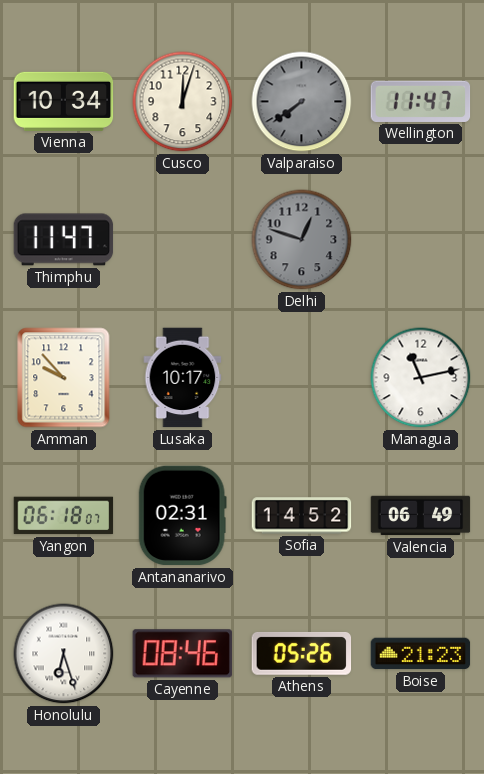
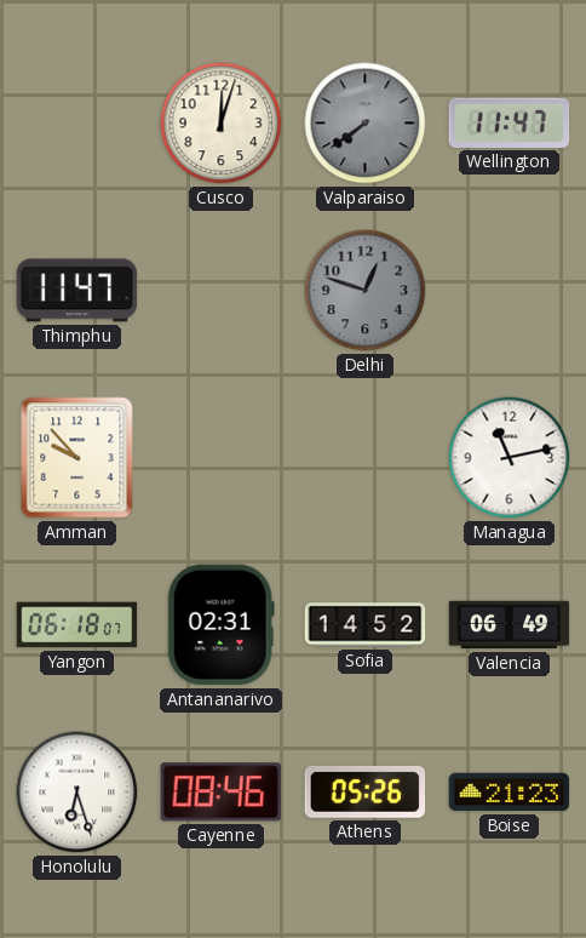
Vienna: 10:34 -> none
Lusaka: 10:17 -> none
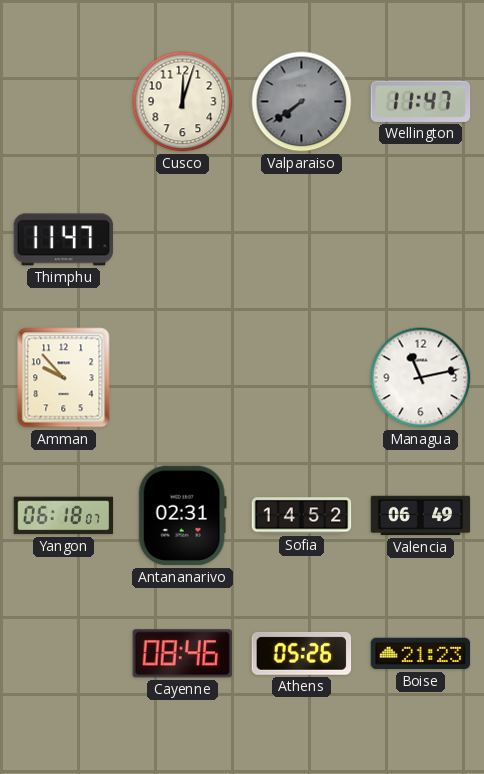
Delhi: 12:48 -> none
Honolulu: 6:27 -> none
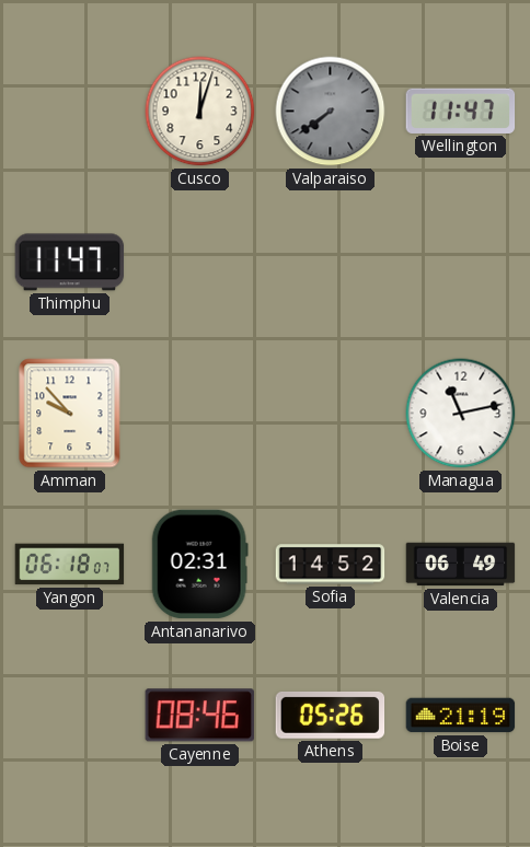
Boise: 21:23 -> 21:19
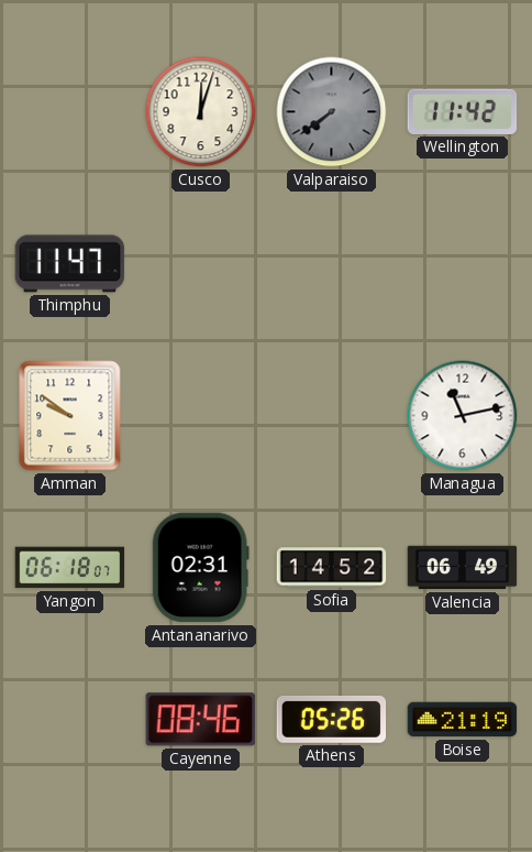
Wellington: 11:47 -> 11:42
Amman: 9:53 -> 9:51
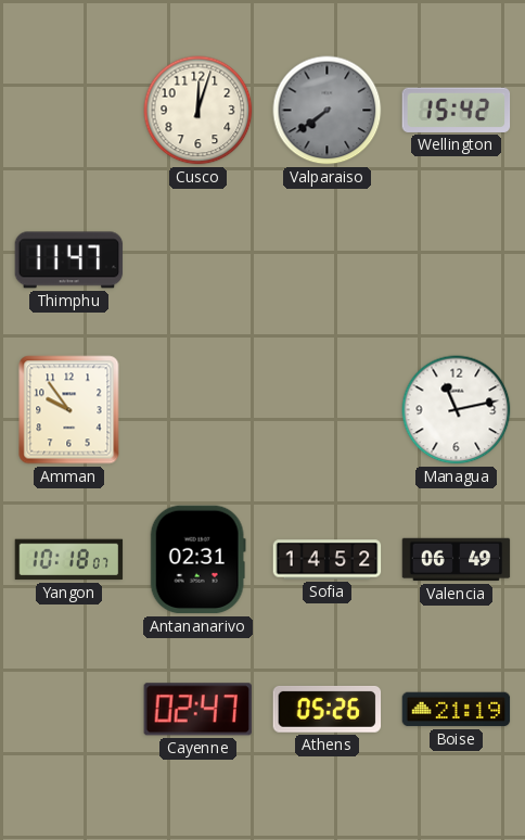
Wellington: 11:42 -> 15:42
Amman: 9:51 -> 9:54
Yangon: 06:18 -> 10:18
Cayenne: 08:46 -> 02:47
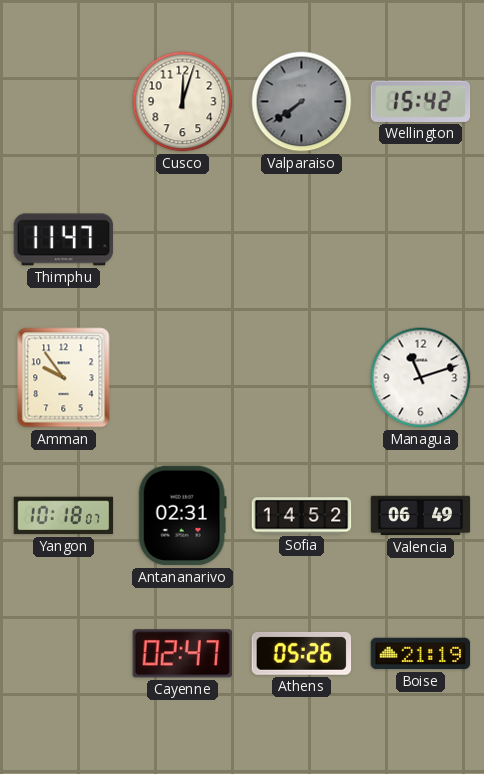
Managua: 11:13 -> 11:12
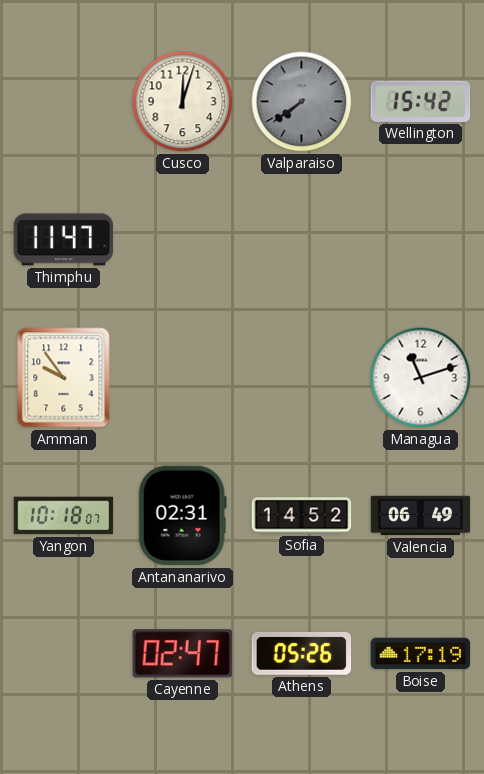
Boise: 21:19 -> 17:19
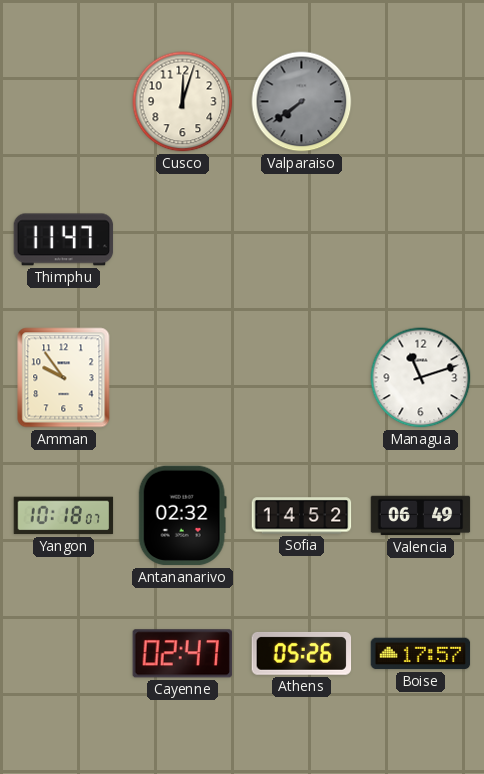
Wellington: 15:42 -> none
Antananarivo: 02:31 -> 02:32
Boise: 17:19 -> 17:57
